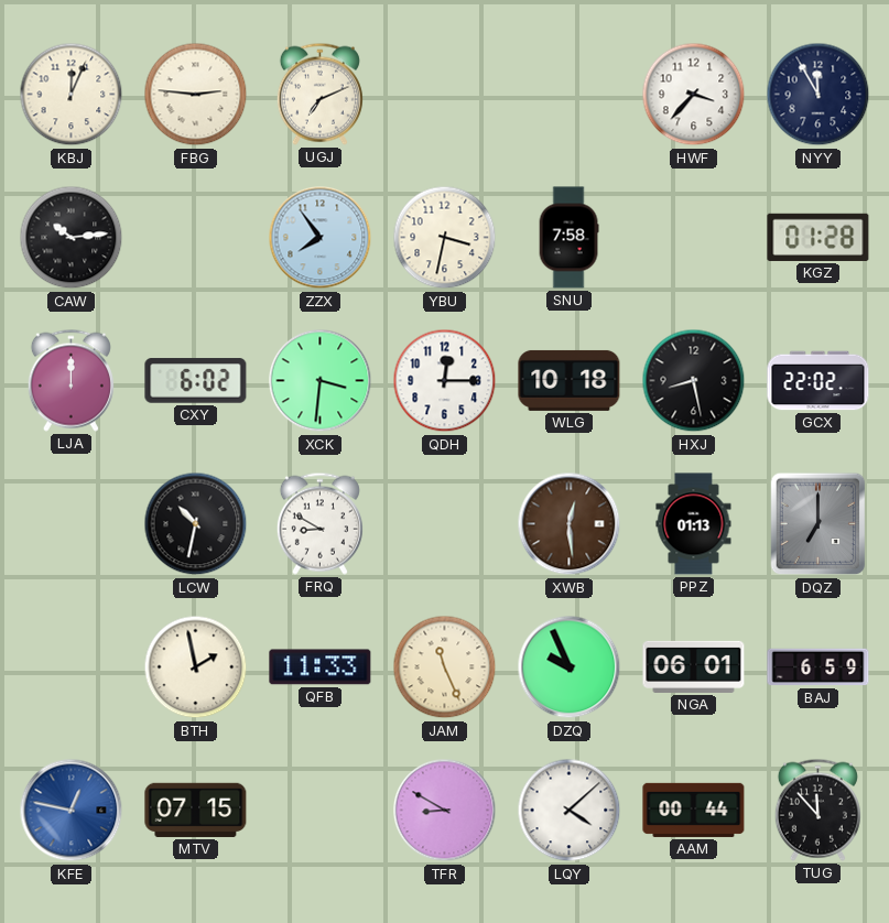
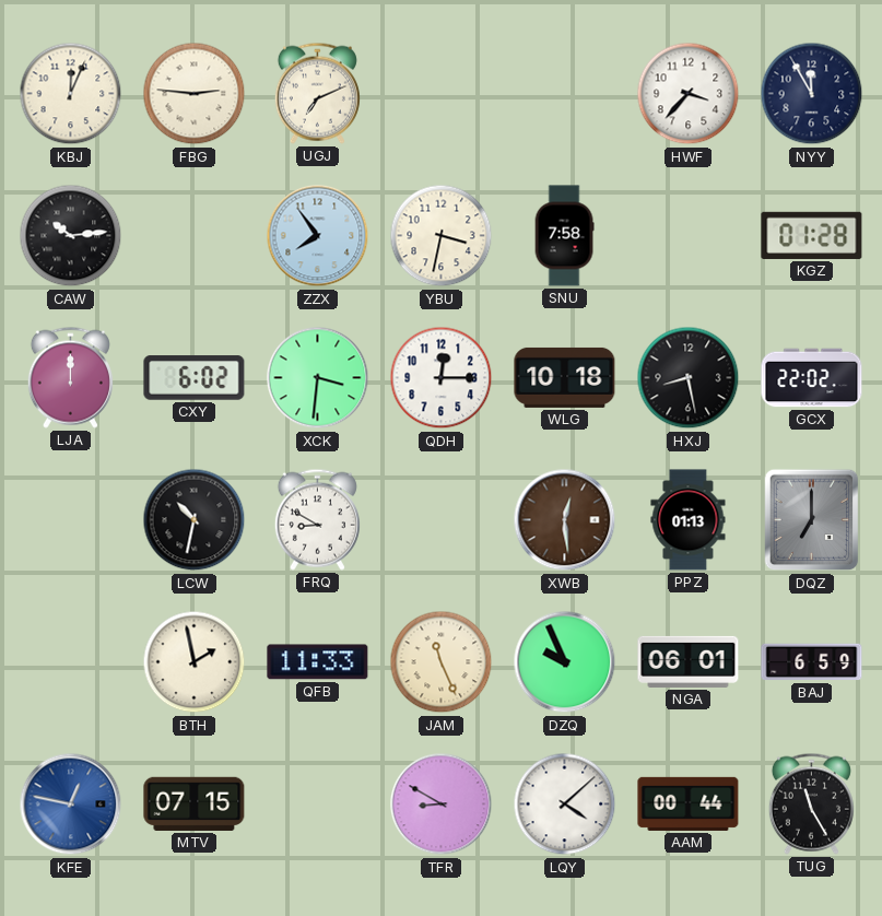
TUG: 11:53 -> 11:25
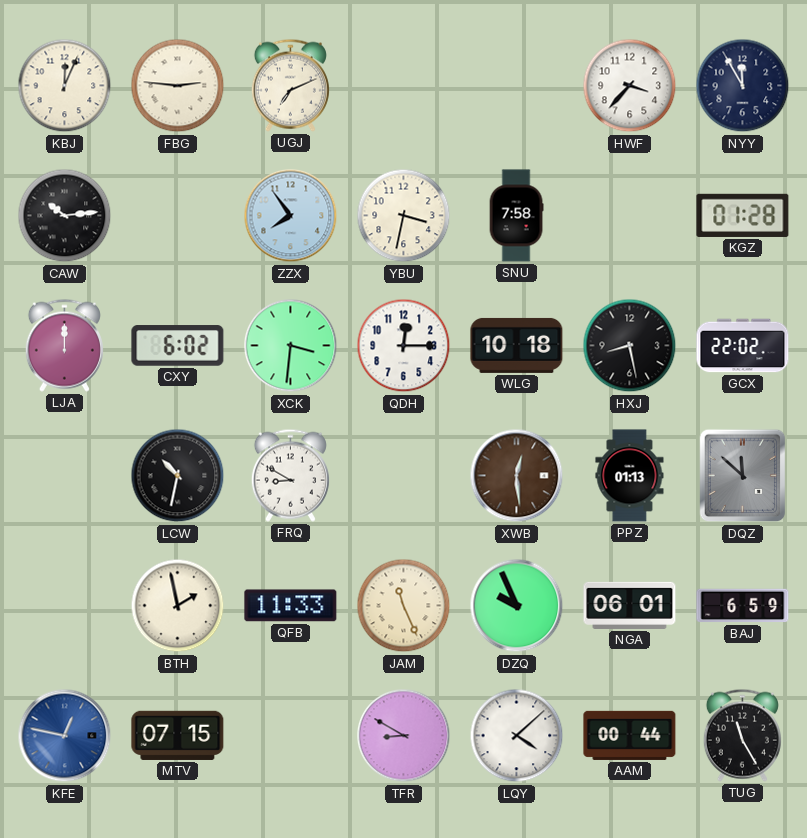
DQZ: 7:00 -> 11:52
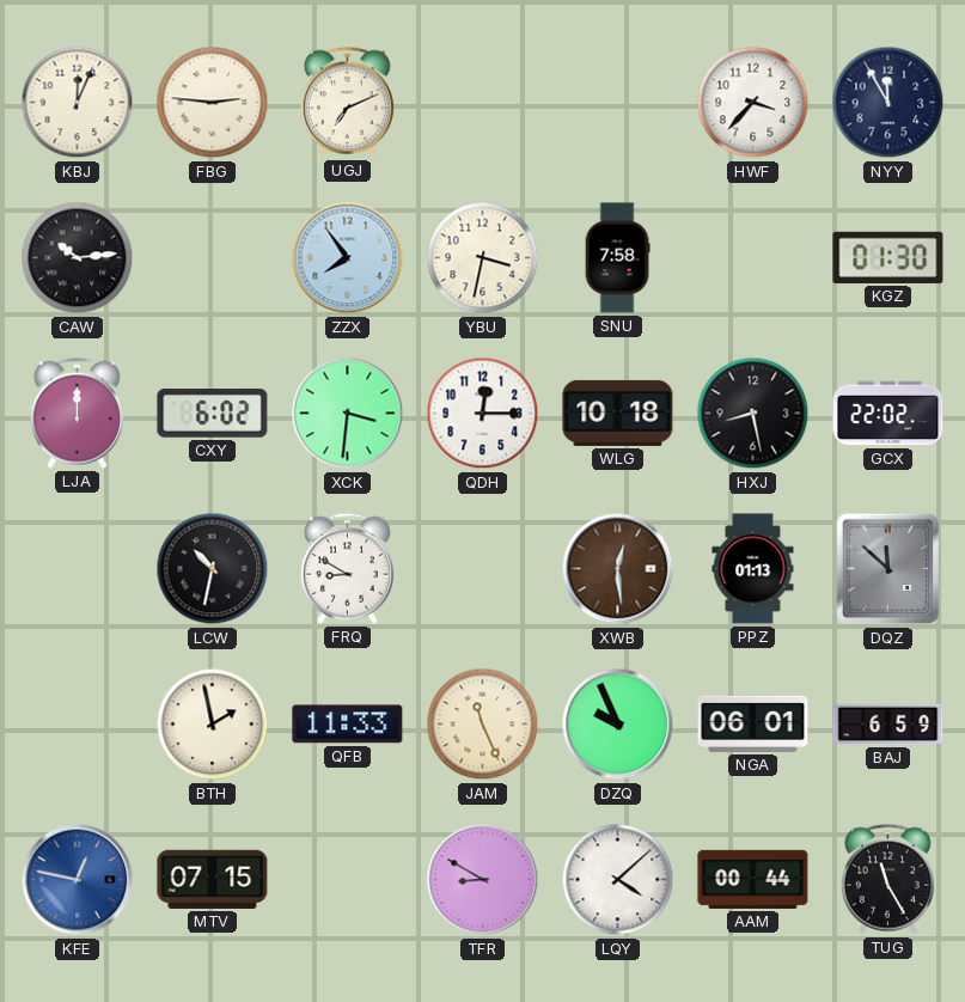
KGZ: 01:28 -> 01:30
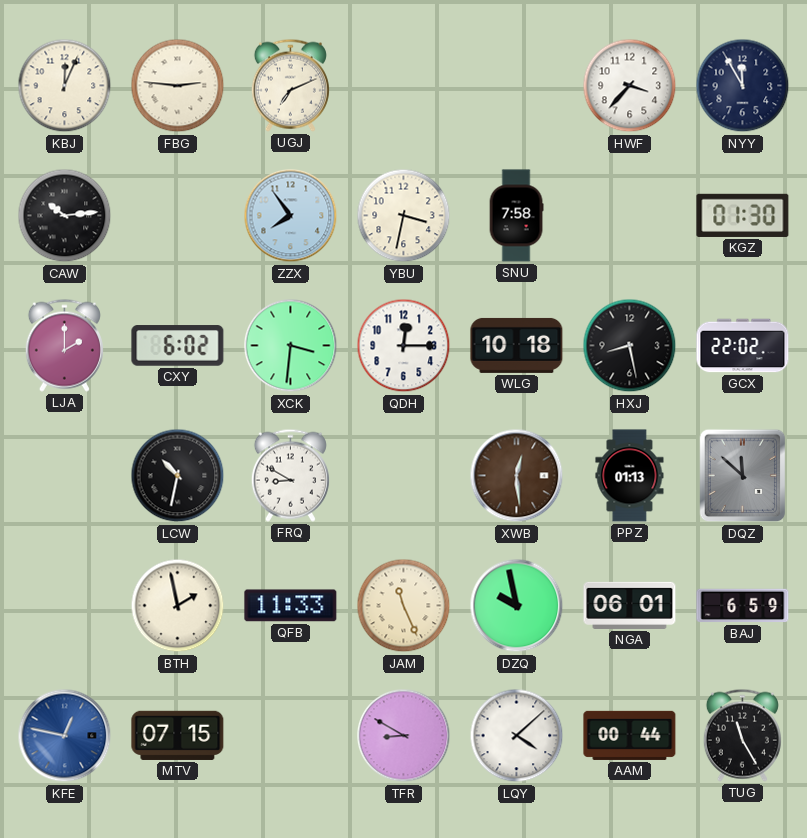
LJA: 12:00 -> 2:00
DZQ: 9:56 -> 9:58
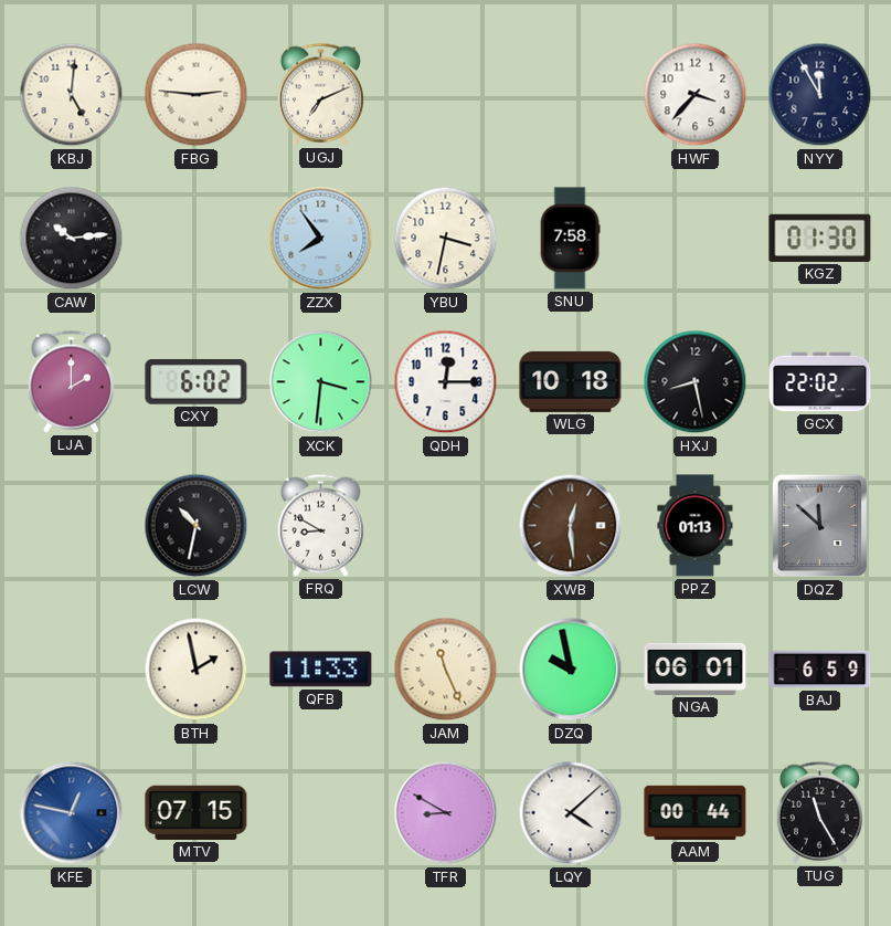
KBJ: 12:04 -> 5:01
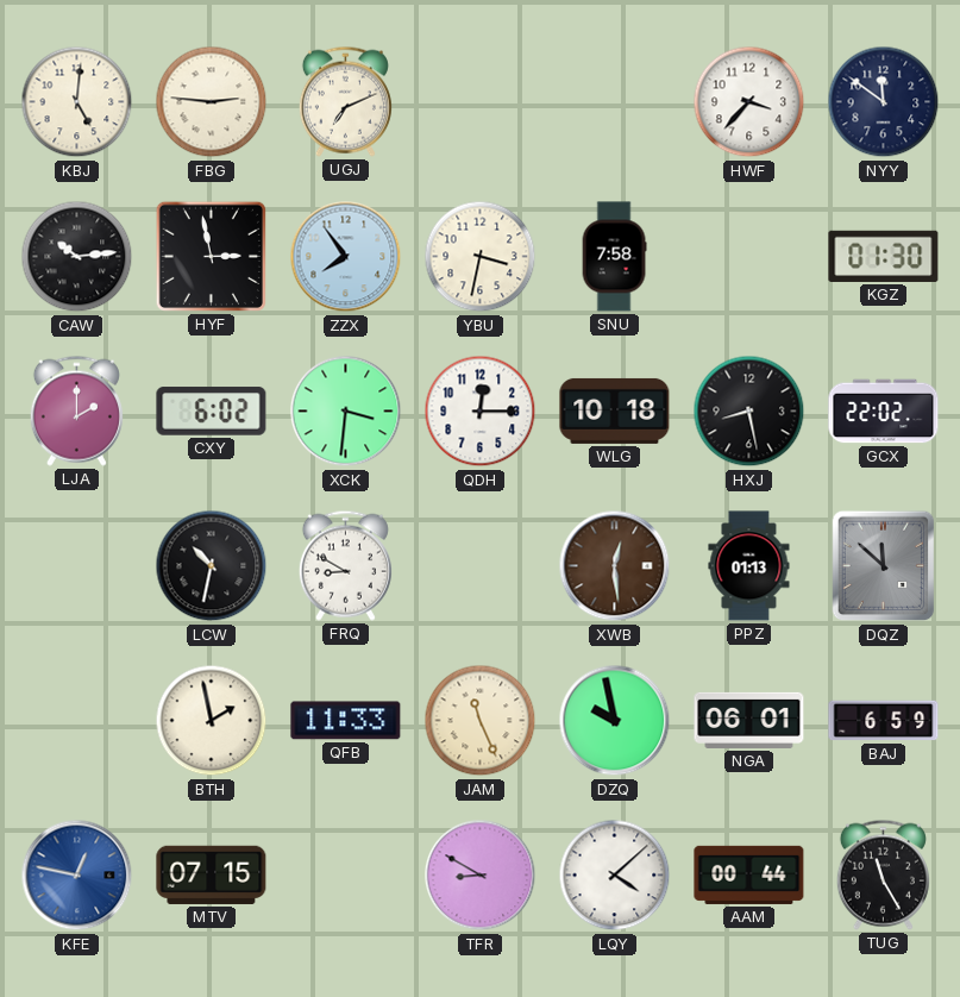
NYY: 11:55 -> 11:51
HYF: none -> 2:58
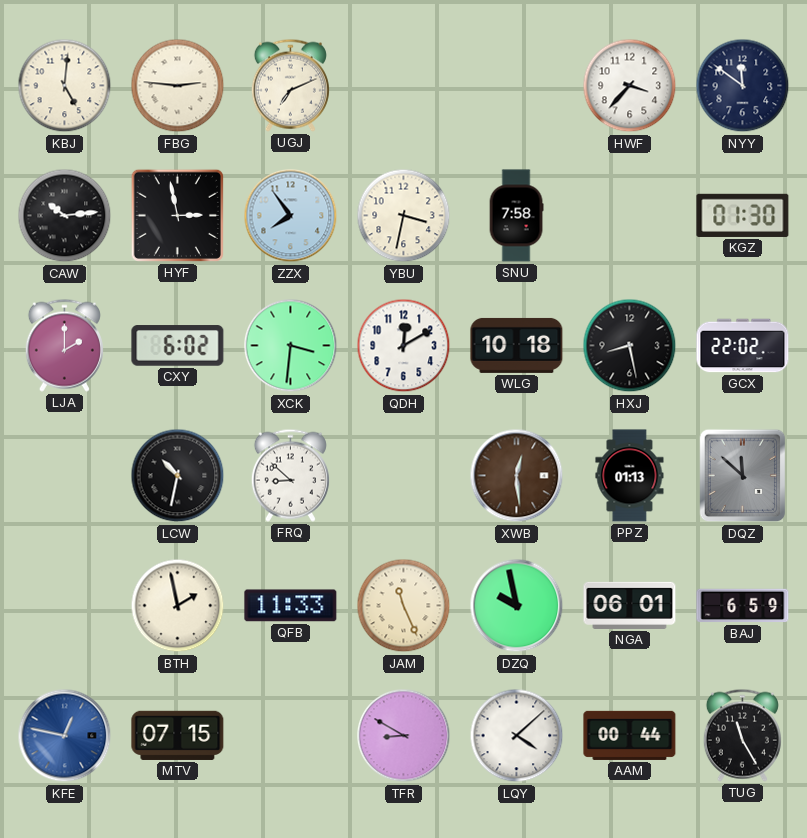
QDH: 12:15 -> 12:10
FRQ: 8:50 -> 8:52
